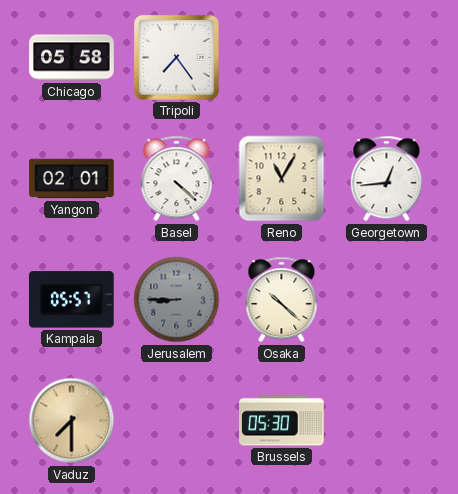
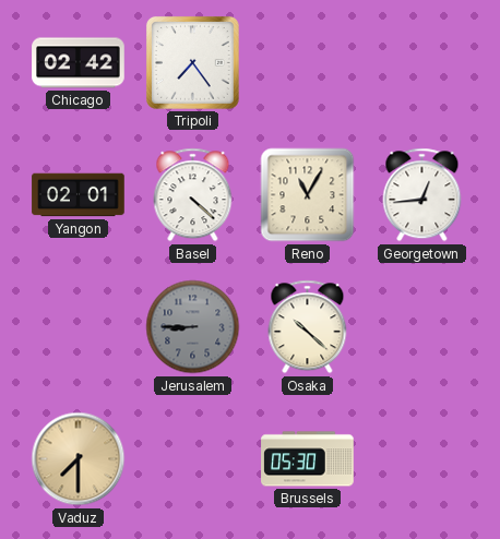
Chicago: 05:58 -> 02:42
Kampala: 05:57 -> none
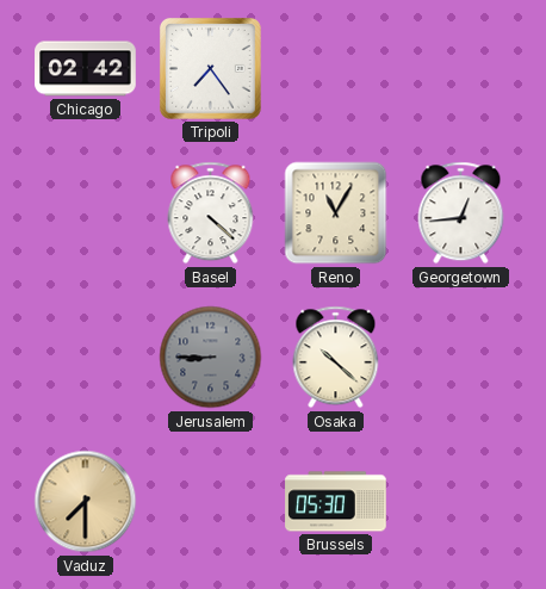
Yangon: 02:01 -> none
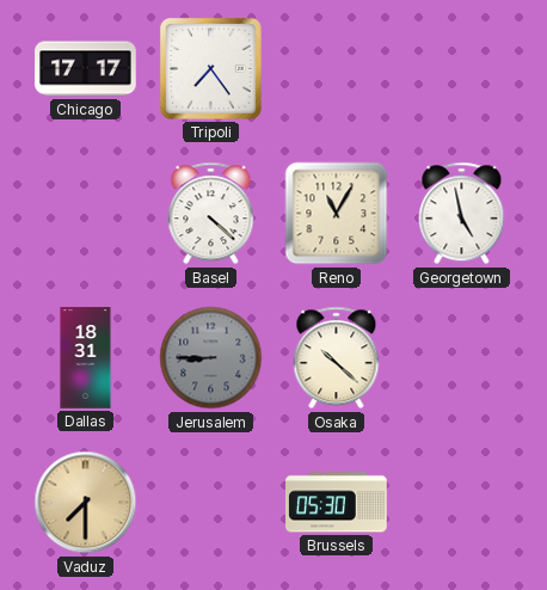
Chicago: 02:42 -> 17:17
Georgetown: 12:44 -> 4:58
Dallas: none -> 18:31
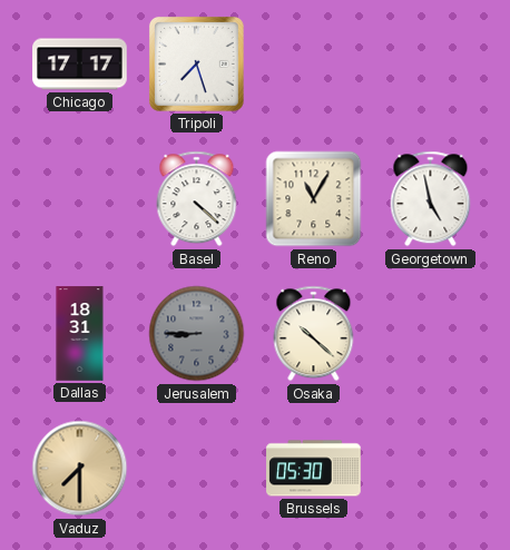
Tripoli: 7:24 -> 7:27
